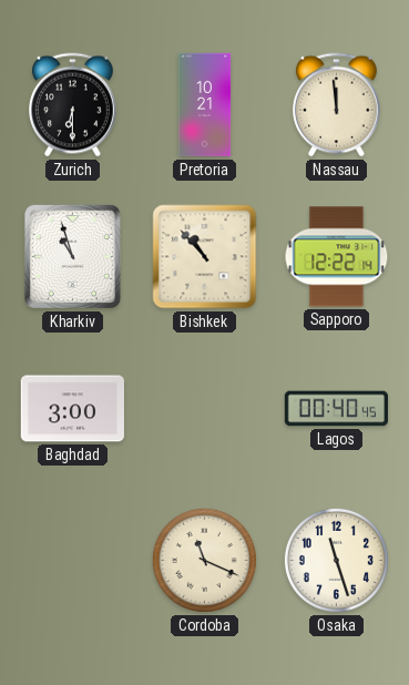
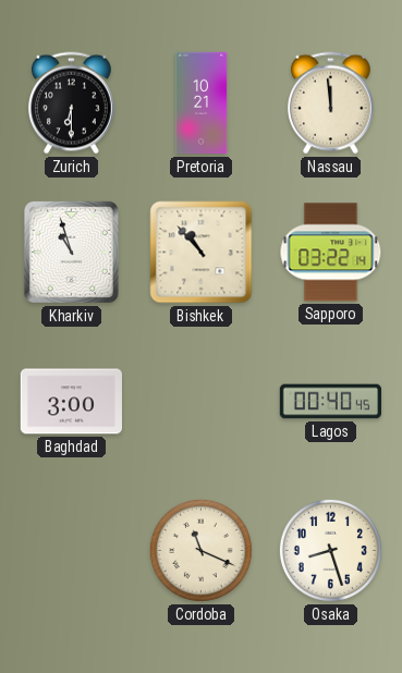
Sapporo: 12:22 -> 03:22
Osaka: 11:27 -> 8:27
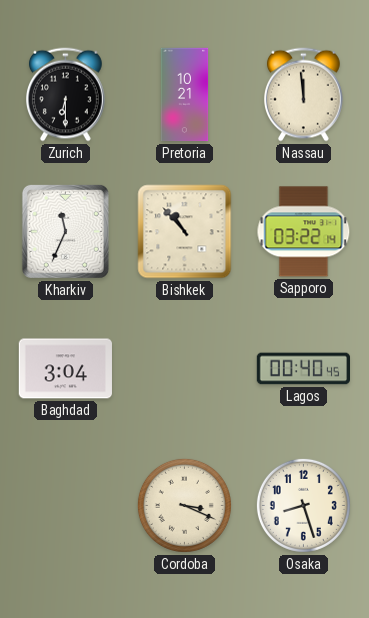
Kharkiv: 10:57 -> 11:34
Baghdad: 3:00 -> 3:04
Cordoba: 11:19 -> 3:19
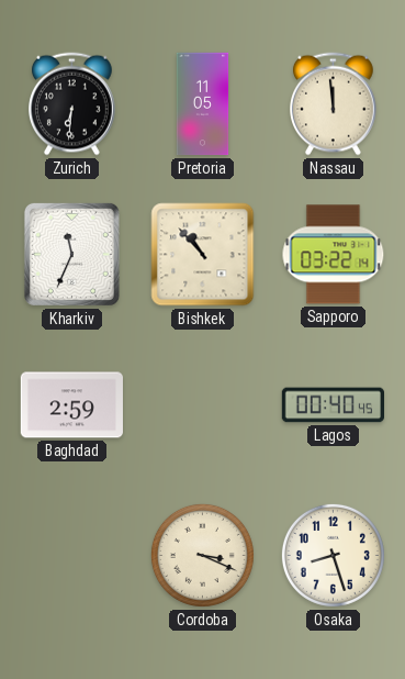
Zurich: 6:30 -> 6:31
Pretoria: 10:21 -> 11:05
Baghdad: 3:04 -> 2:59
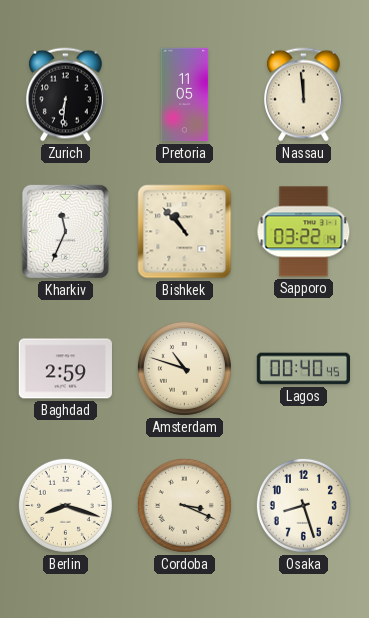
Amsterdam: none -> 10:48
Berlin: none -> 8:18
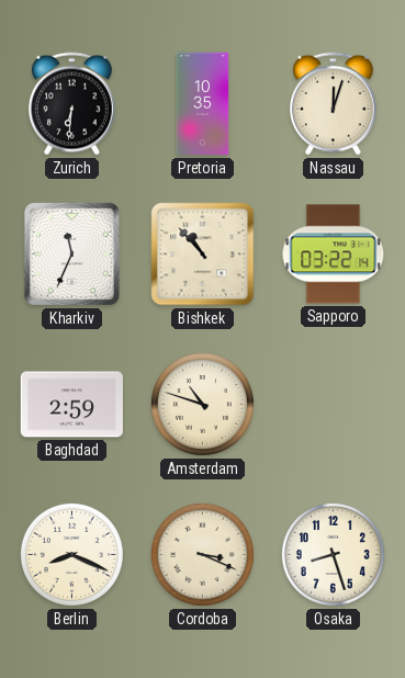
Pretoria: 11:05 -> 10:35
Nassau: 11:59 -> 12:03
Lagos: 00:40 -> none
Berlin: 8:18 -> 8:19
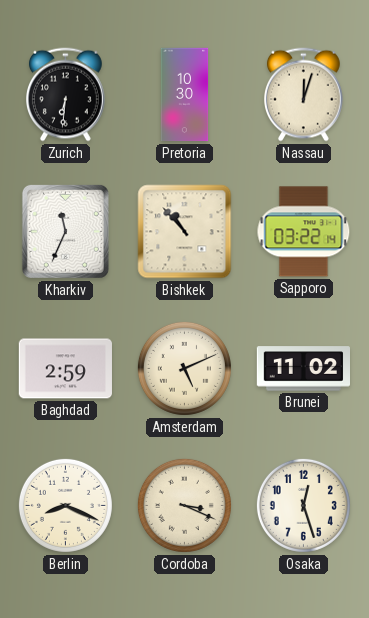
Pretoria: 10:35 -> 10:30
Amsterdam: 10:48 -> 5:11
Brunei: none -> 11:02
Osaka: 8:27 -> 12:27
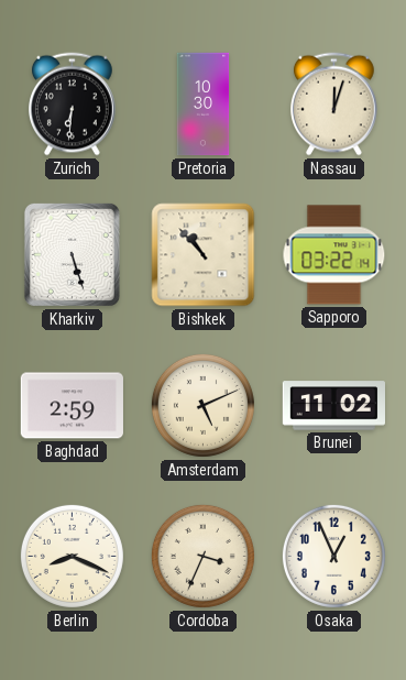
Kharkiv: 11:34 -> 5:27
Cordoba: 3:19 -> 3:34
Osaka: 12:27 -> 12:56
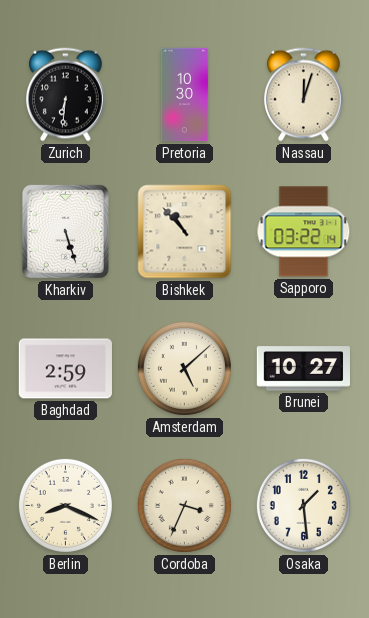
Amsterdam: 5:11 -> 5:08
Brunei: 11:02 -> 10:27
Osaka: 12:56 -> 1:29
